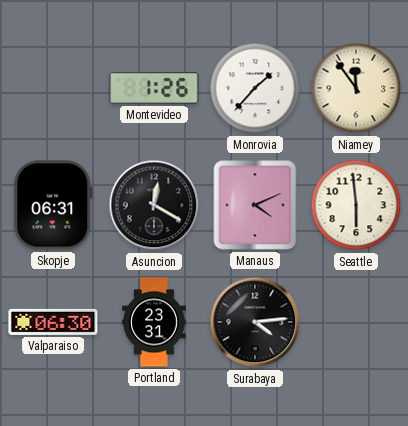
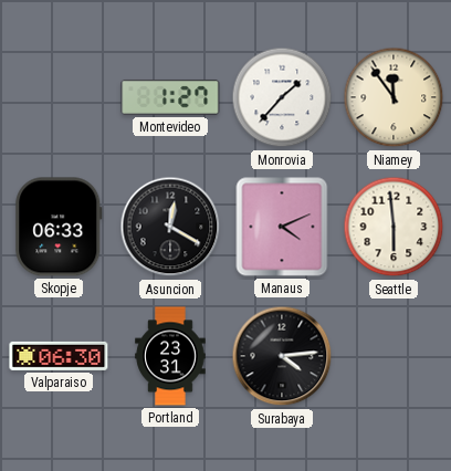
Montevideo: 1:26 -> 1:27
Skopje: 06:31 -> 06:33
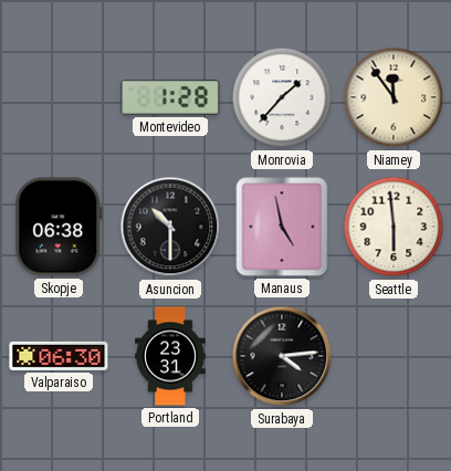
Montevideo: 1:27 -> 1:28
Skopje: 06:33 -> 06:38
Asuncion: 12:20 -> 10:30
Manaus: 4:11 -> 4:58
